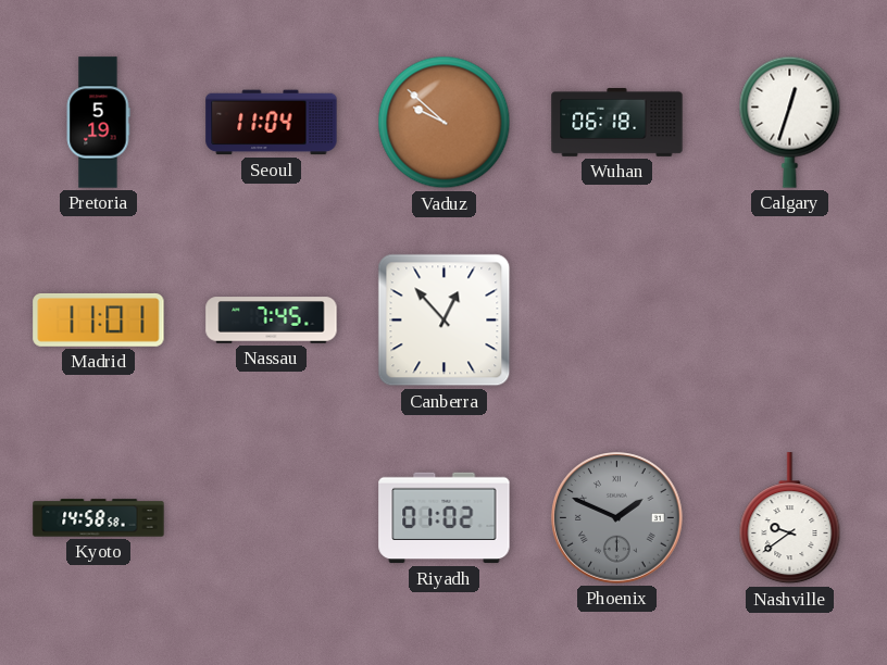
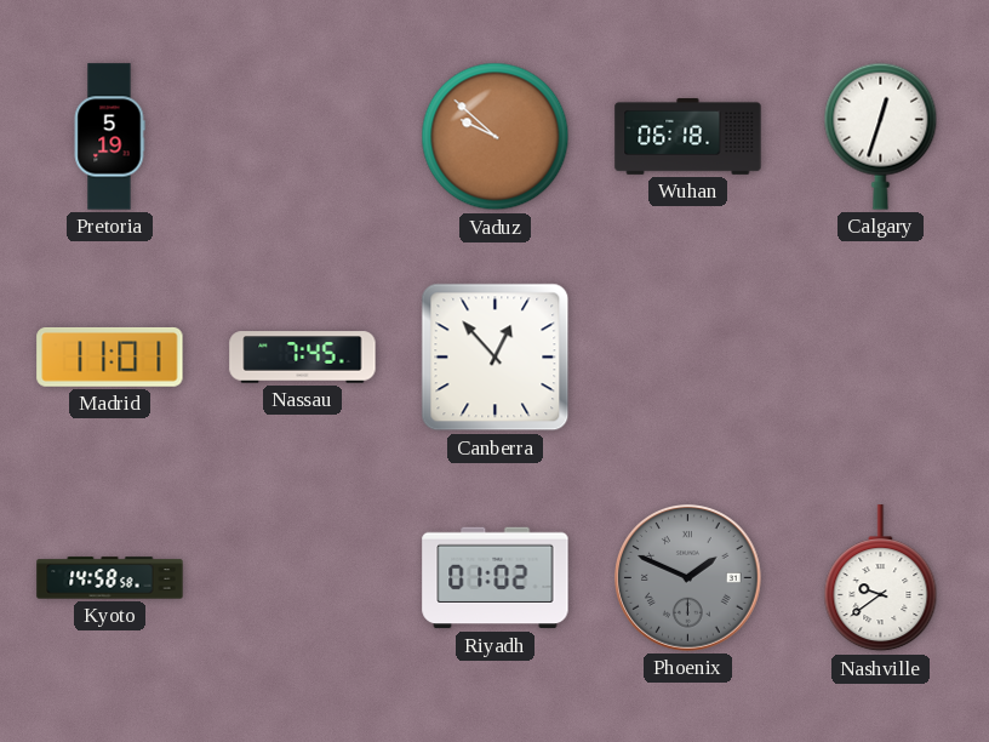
Seoul: 11:04 -> none
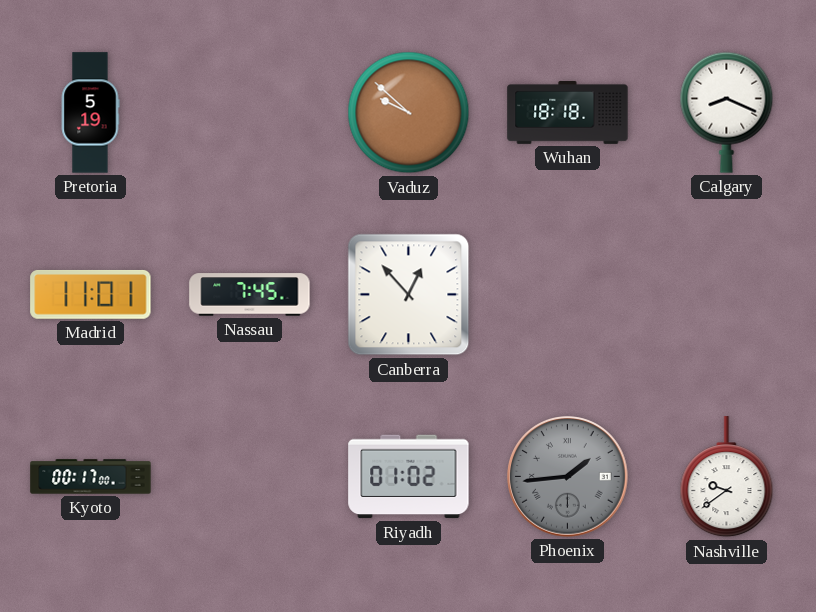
Wuhan: 06:18 -> 18:18
Calgary: 12:33 -> 8:19
Kyoto: 14:58 -> 00:17
Phoenix: 1:49 -> 1:44
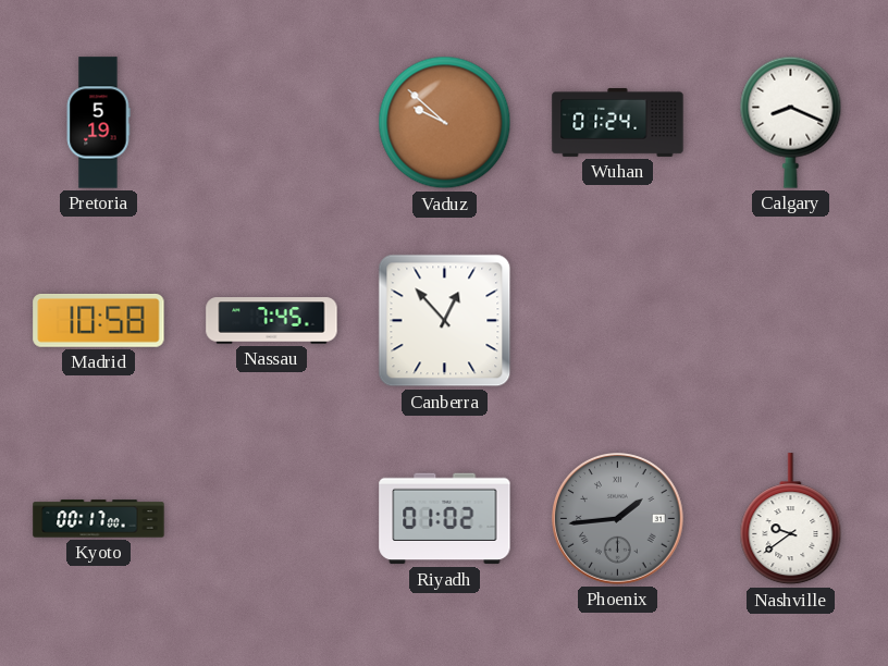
Wuhan: 18:18 -> 01:24
Madrid: 11:01 -> 10:58
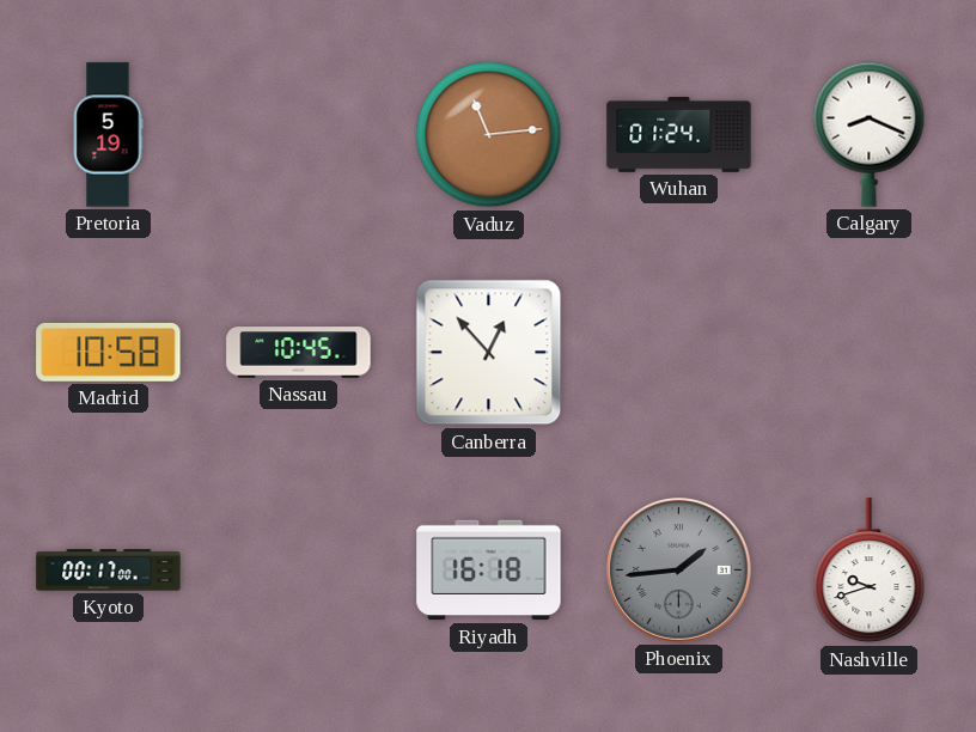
Vaduz: 9:52 -> 11:14
Nassau: 7:45 -> 10:45
Riyadh: 01:02 -> 16:18
Nashville: 9:39 -> 9:42
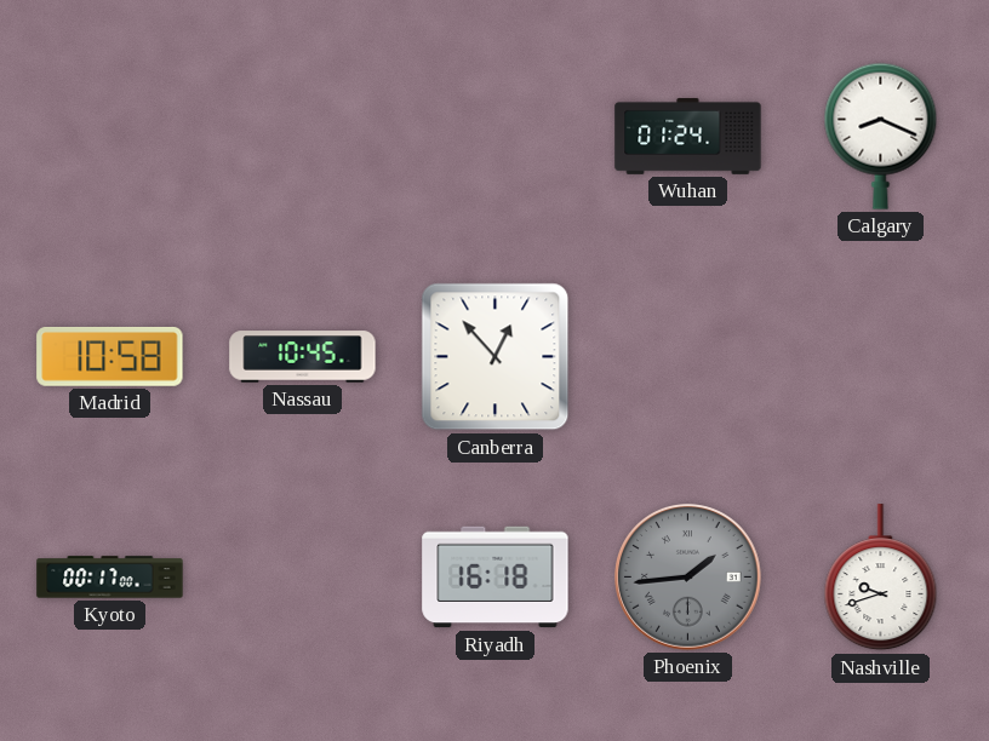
Pretoria: 5:19 -> none
Vaduz: 11:14 -> none
